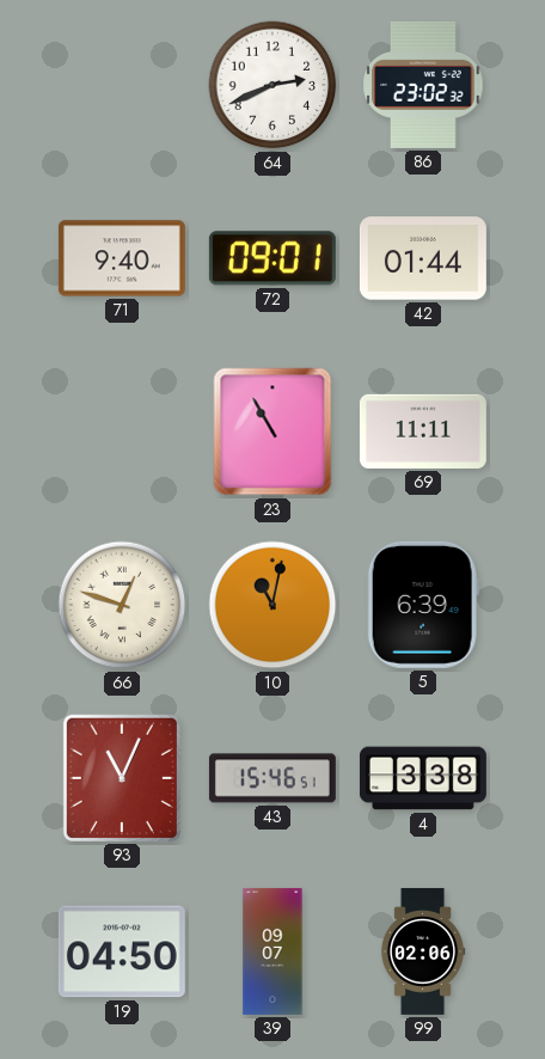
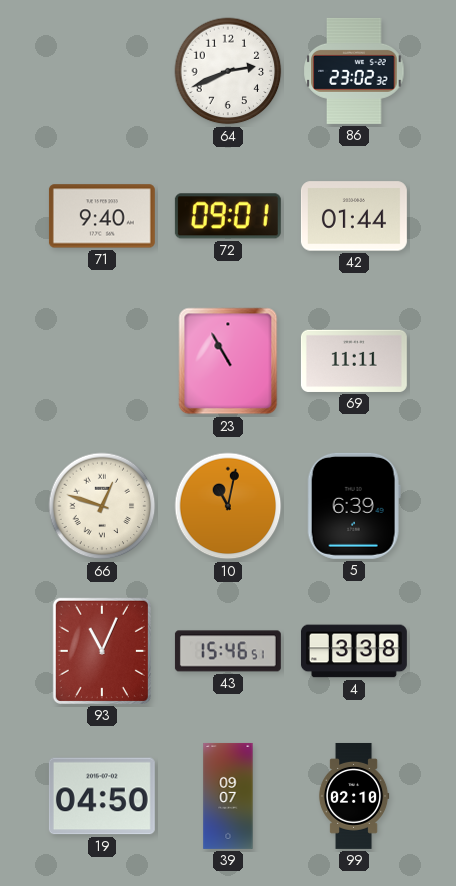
99: 02:06 -> 02:10
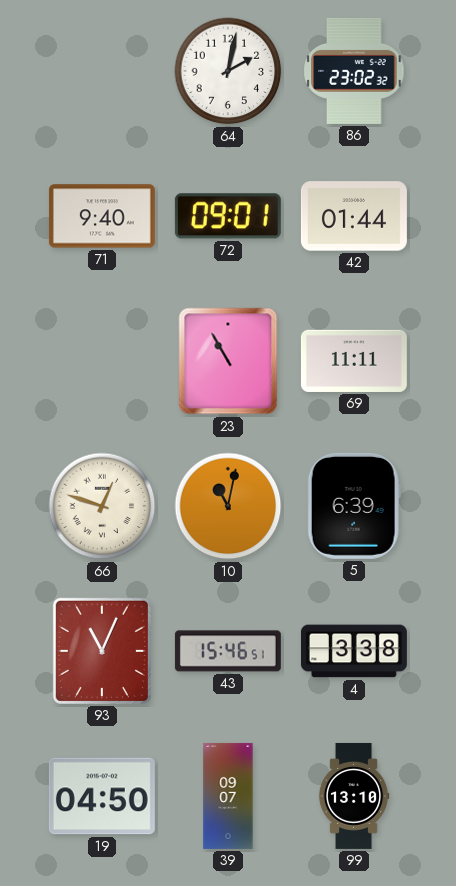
64: 2:41 -> 2:02
99: 02:10 -> 13:10
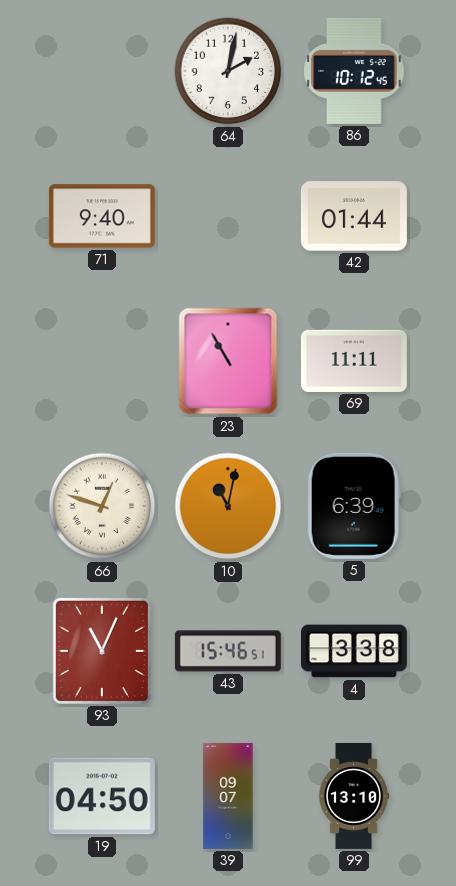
86: 23:02 -> 10:12
72: 09:01 -> none
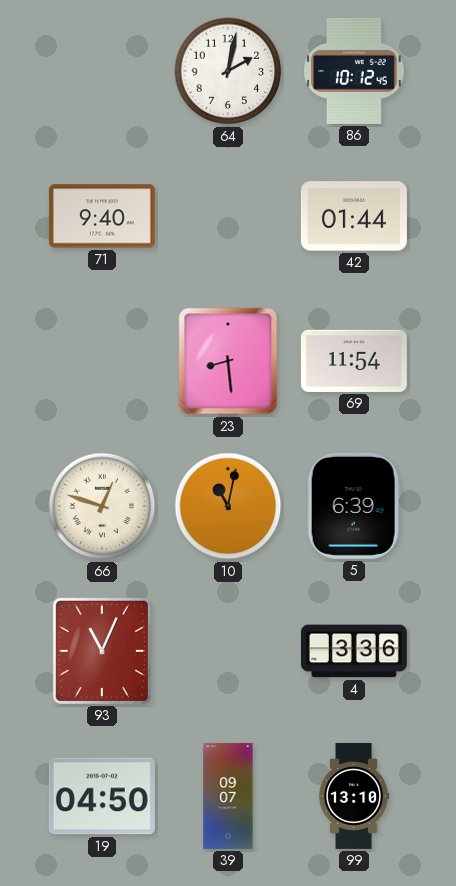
23: 10:55 -> 8:29
69: 11:11 -> 11:54
43: 15:46 -> none
4: 3:38 -> 3:36
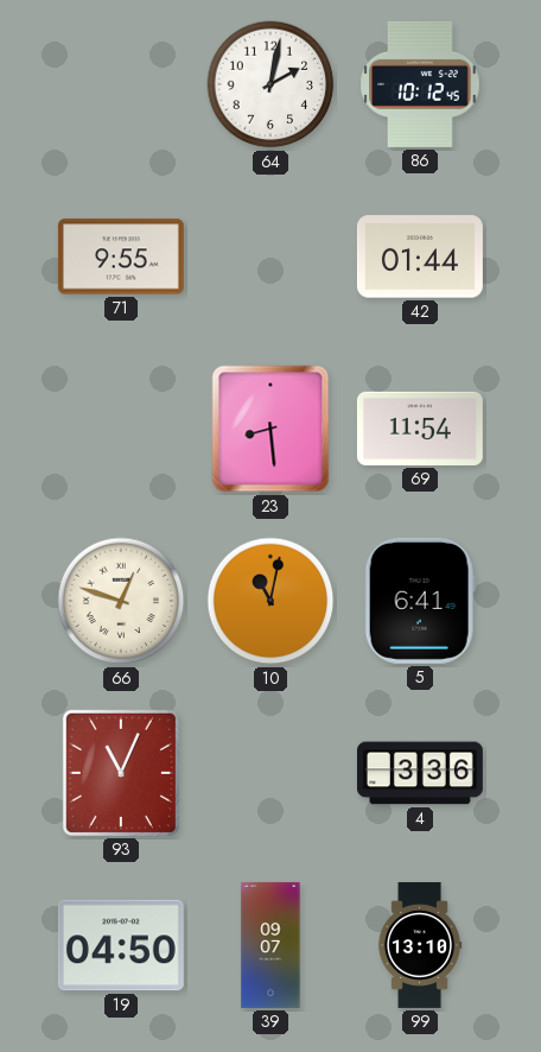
71: 9:40 -> 9:55
5: 6:39 -> 6:41
